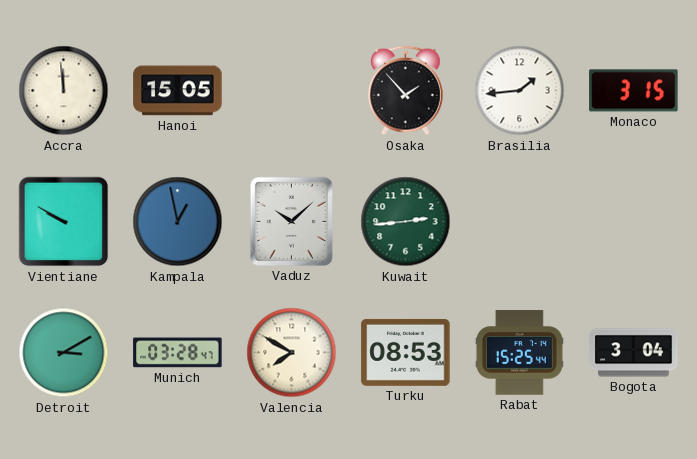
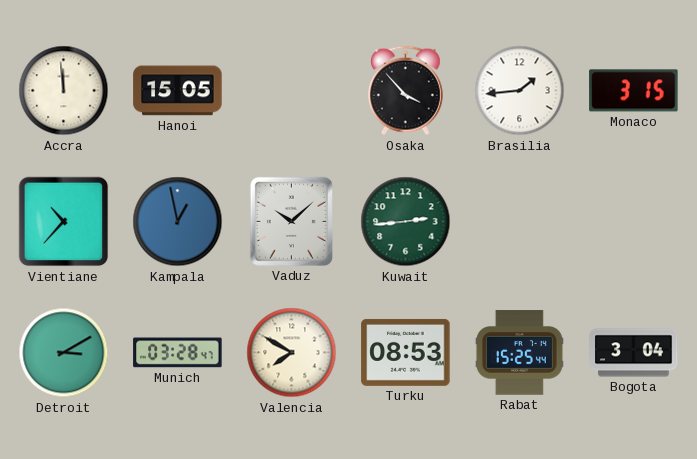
Osaka: 1:53 -> 3:53
Vientiane: 9:50 -> 10:37
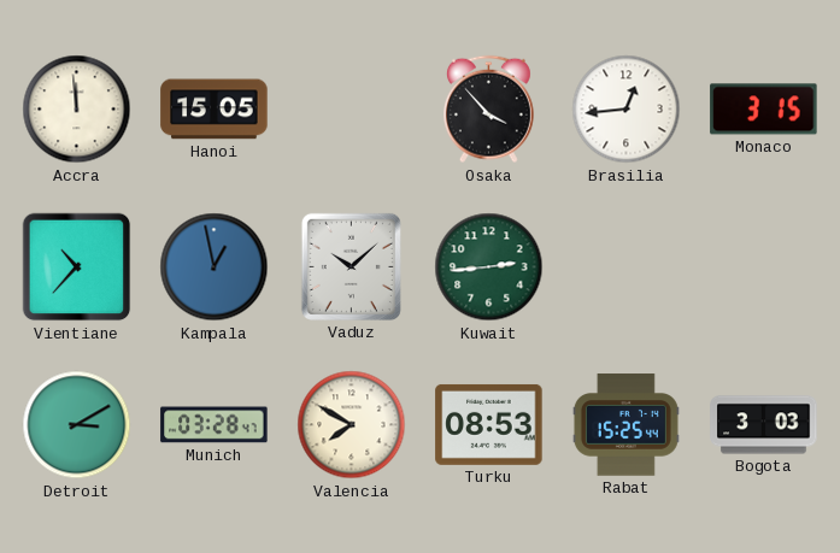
Brasilia: 1:44 -> 12:44
Bogota: 3:04 -> 3:03
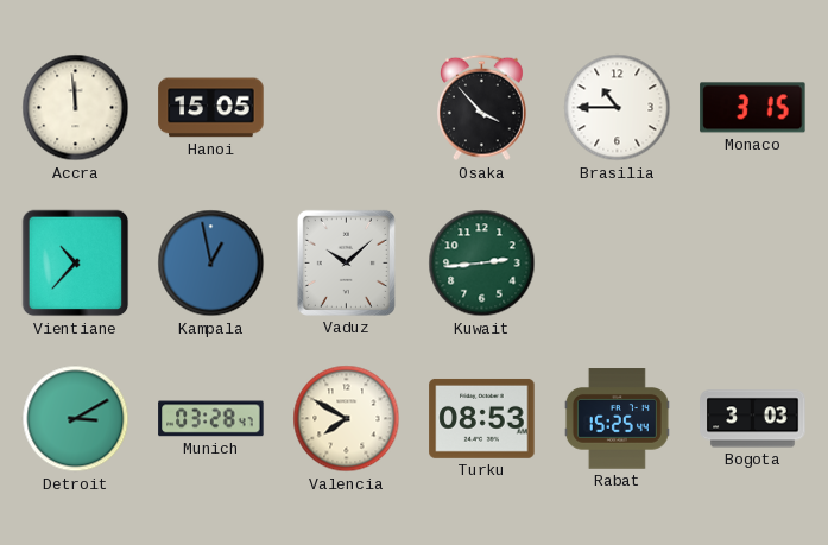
Brasilia: 12:44 -> 10:45
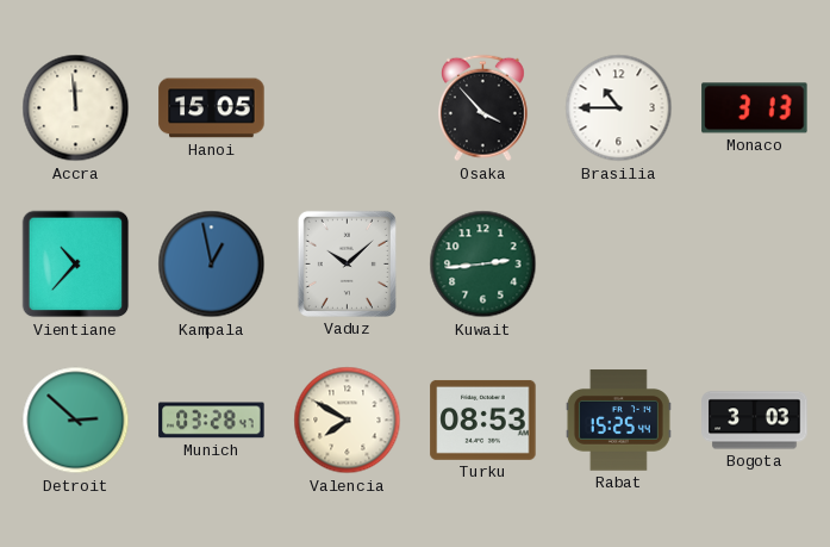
Monaco: 3:15 -> 3:13
Detroit: 3:10 -> 2:52
